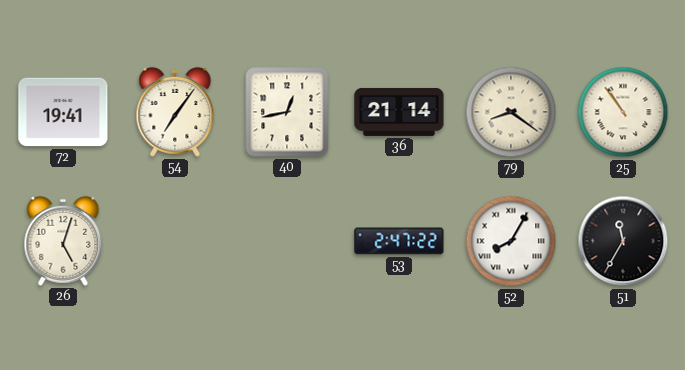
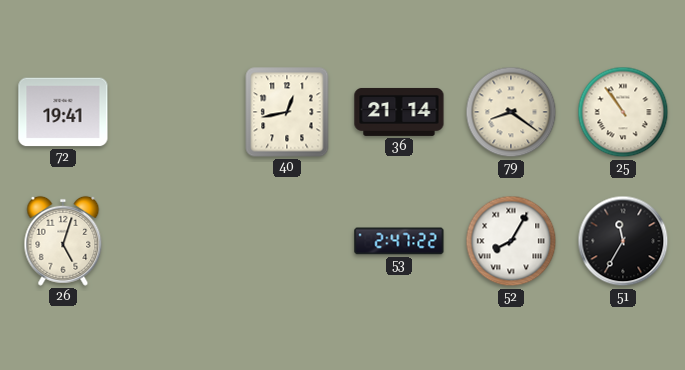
54: 7:06 -> none
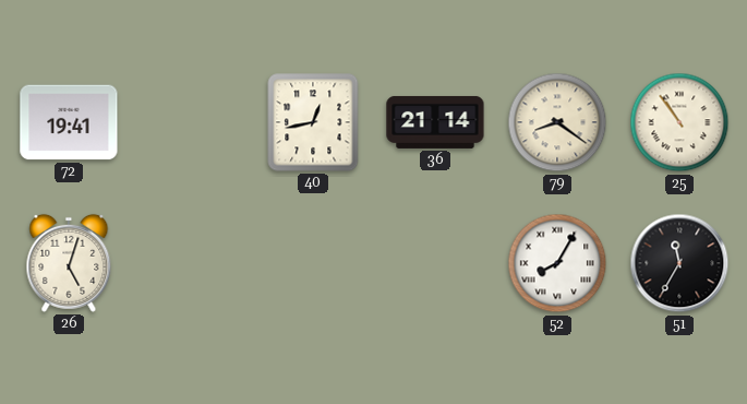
53: 2:47 -> none
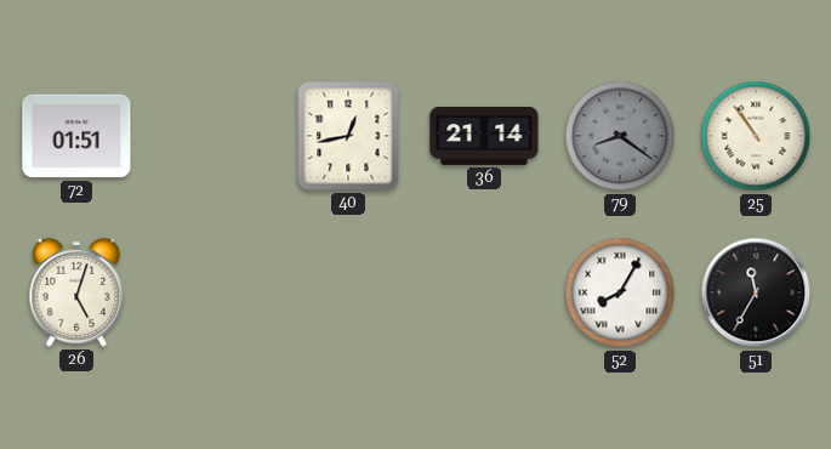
72: 19:41 -> 01:51
79 dial: cream -> grey
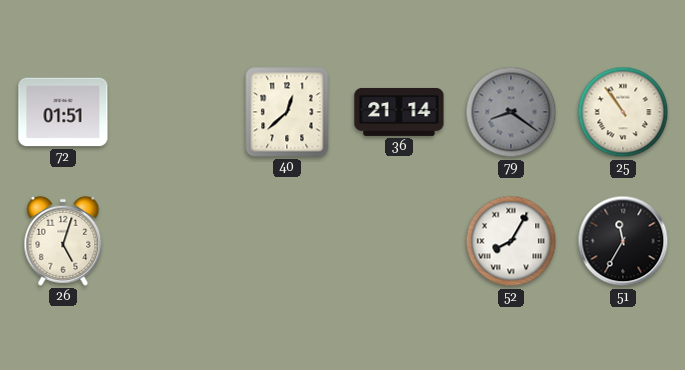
40: 12:43 -> 12:38
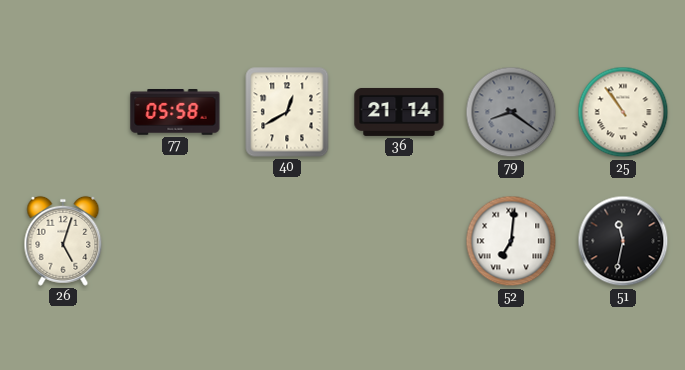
72: 01:51 -> none
77: none -> 05:58
40: 12:38 -> 12:40
52: 8:05 -> 7:01
51: 11:35 -> 11:32
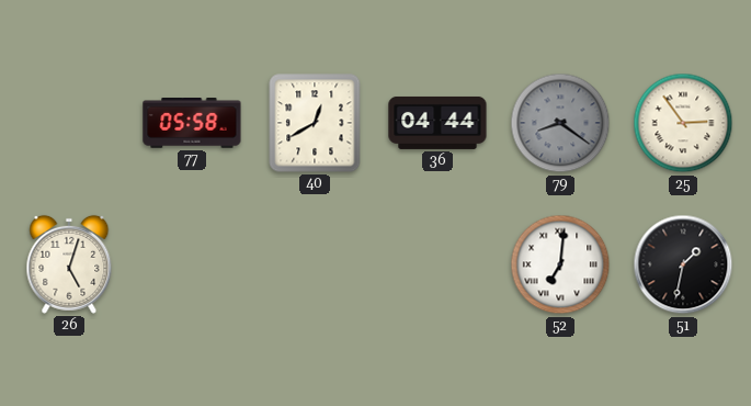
36: 21:14 -> 04:44
25: 10:54 -> 2:54
51: 11:32 -> 1:32
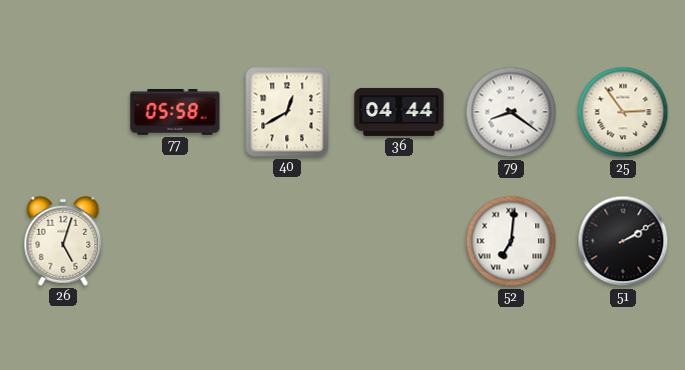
79 dial: grey -> white
51: 1:32 -> 2:10
